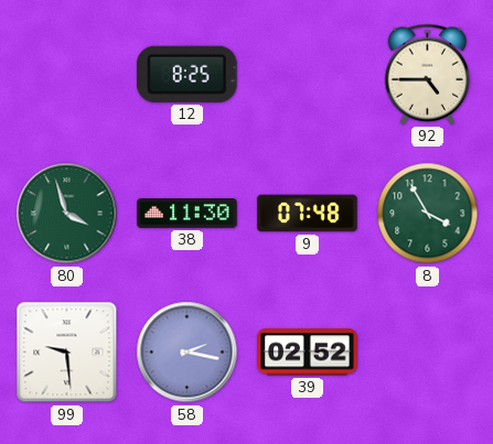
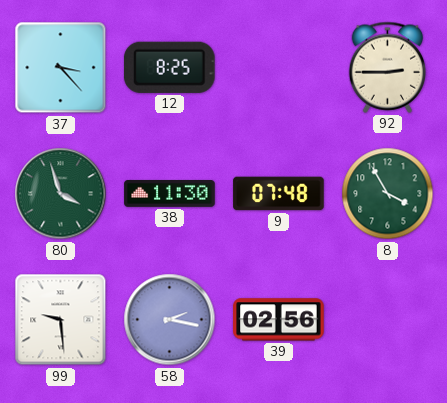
37: none -> 3:23
92: 4:45 -> 2:45
39: 02:52 -> 02:56
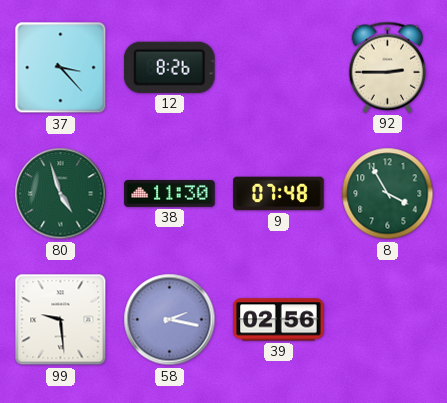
12: 8:25 -> 8:26
80: 3:57 -> 4:57
